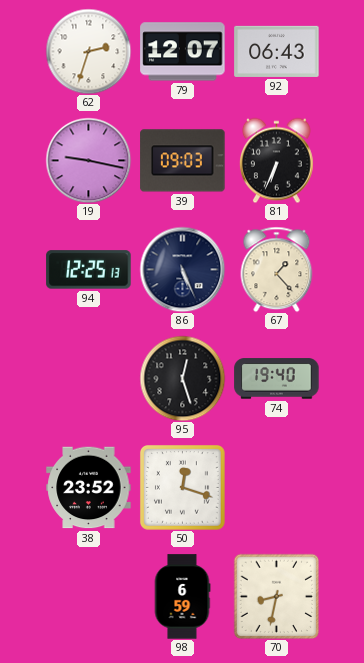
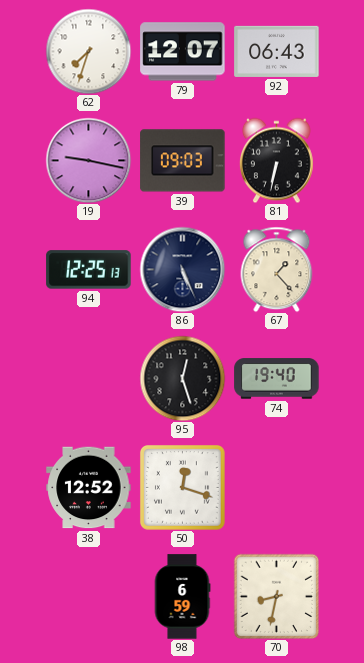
62: 2:33 -> 7:33
81: 6:34 -> 6:32
38: 23:52 -> 12:52
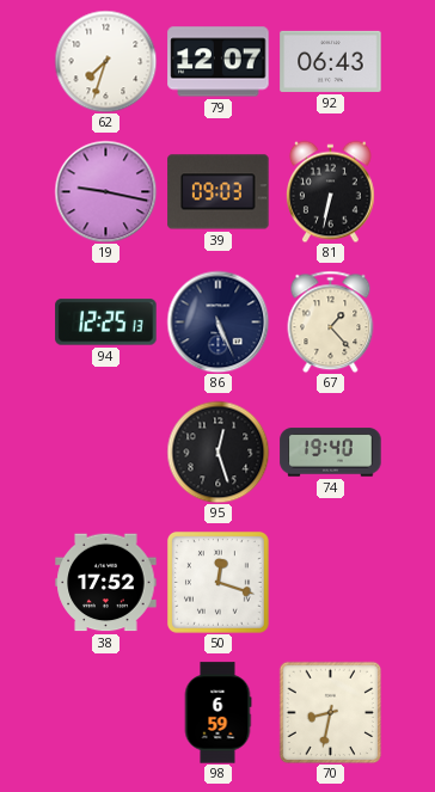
38: 12:52 -> 17:52
